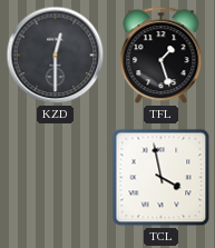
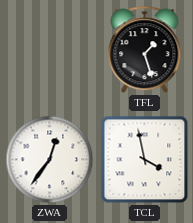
KZD: 12:30 -> none
ZWA: none -> 12:36
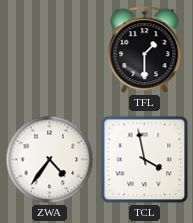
TFL: 1:27 -> 1:30
ZWA: 12:36 -> 4:36
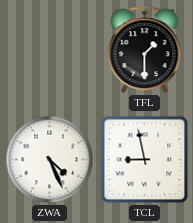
ZWA: 4:36 -> 4:26
TCL: 3:58 -> 8:58
